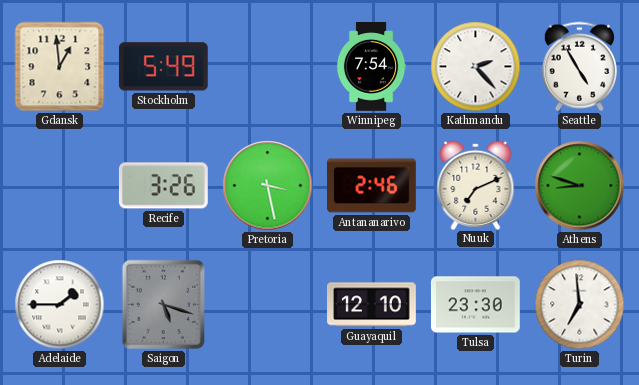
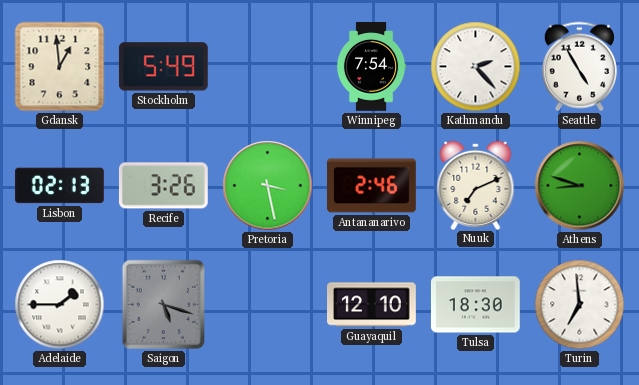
Lisbon: none -> 02:13
Tulsa: 23:30 -> 18:30
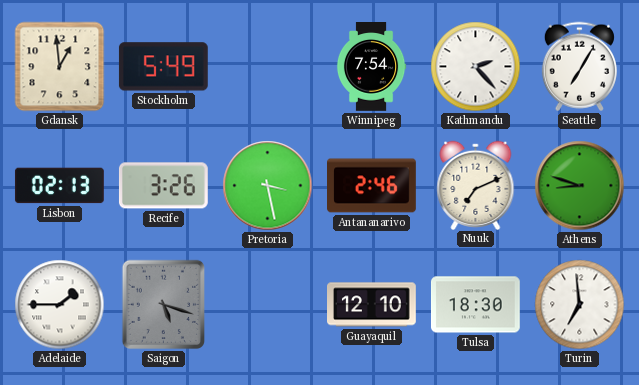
Seattle: 4:55 -> 7:05
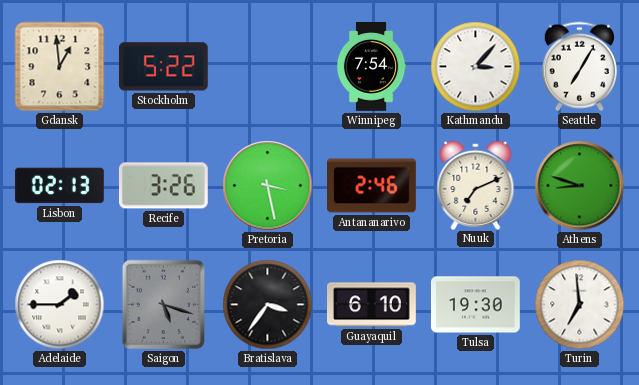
Stockholm: 5:49 -> 5:22
Kathmandu: 2:23 -> 3:07
Bratislava: none -> 3:36
Guayaquil: 12:10 -> 6:10
Tulsa: 18:30 -> 19:30
